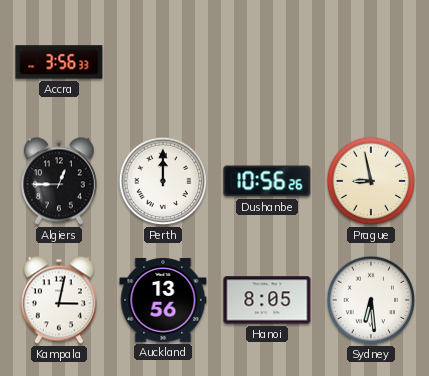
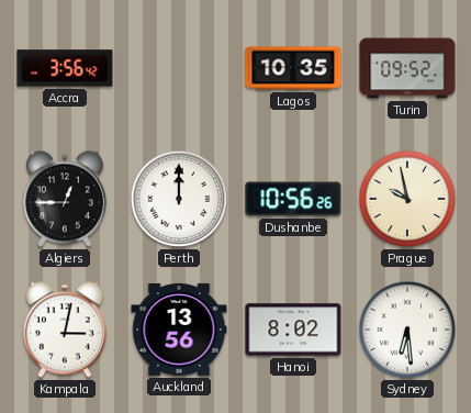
Accra: 3:56:33 -> 3:56:42
Lagos: none -> 10:35
Turin: none -> 09:52
Prague: 8:58 -> 9:58
Hanoi: 8:05 -> 8:02
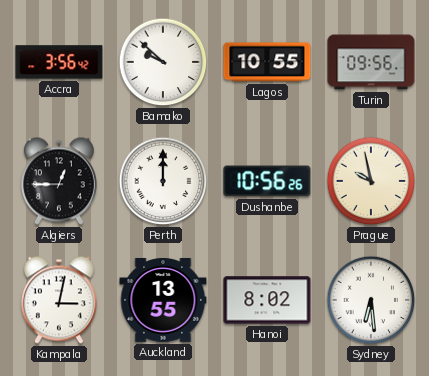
Bamako: none -> 9:52
Lagos: 10:35 -> 10:55
Turin: 09:52 -> 09:56
Auckland: 13:56 -> 13:55
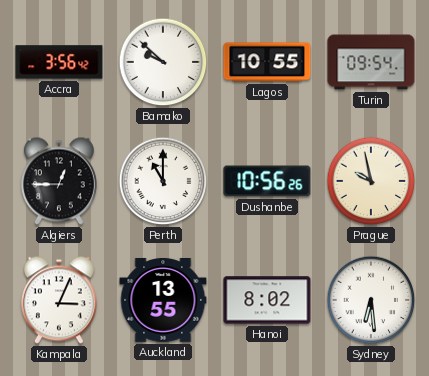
Turin: 09:56 -> 09:54
Perth: 12:00 -> 11:00
Kampala: 3:02 -> 3:04
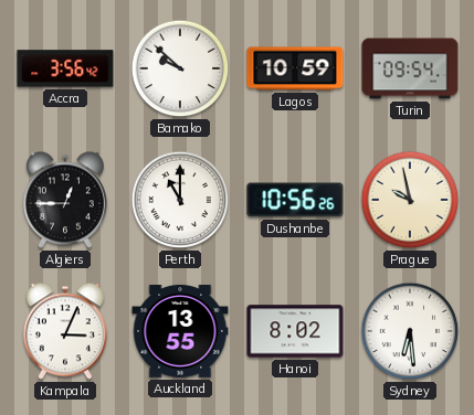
Lagos: 10:55 -> 10:59
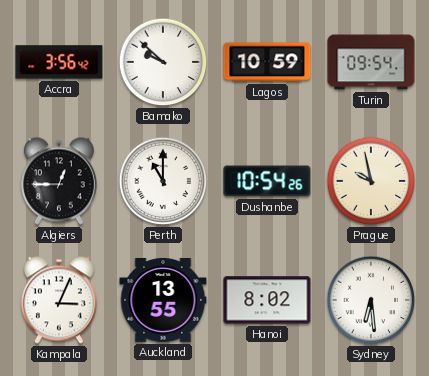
Dushanbe: 10:56 -> 10:54
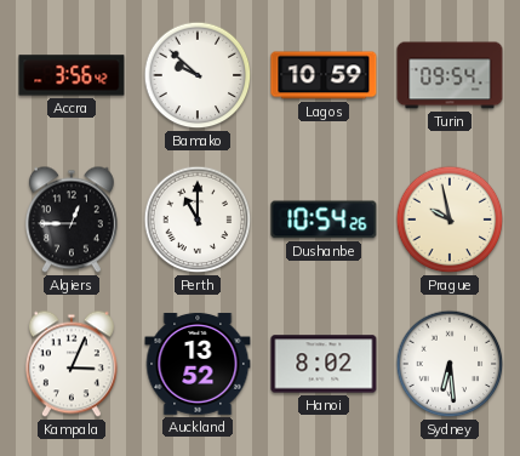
Auckland: 13:55 -> 13:52
